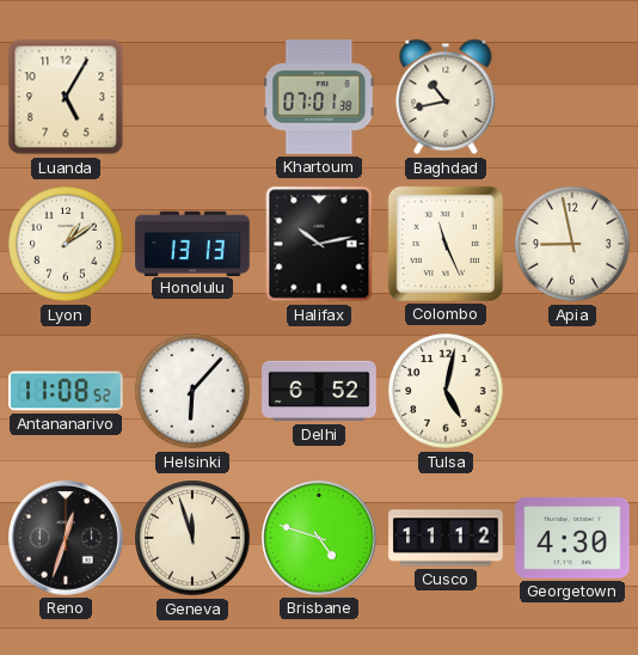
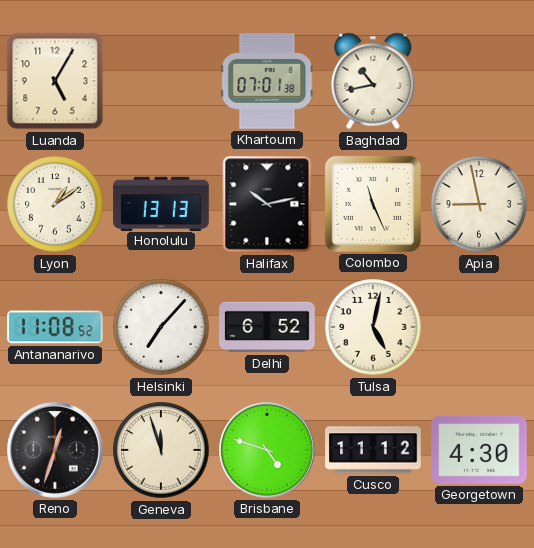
Helsinki: 6:07 -> 7:07
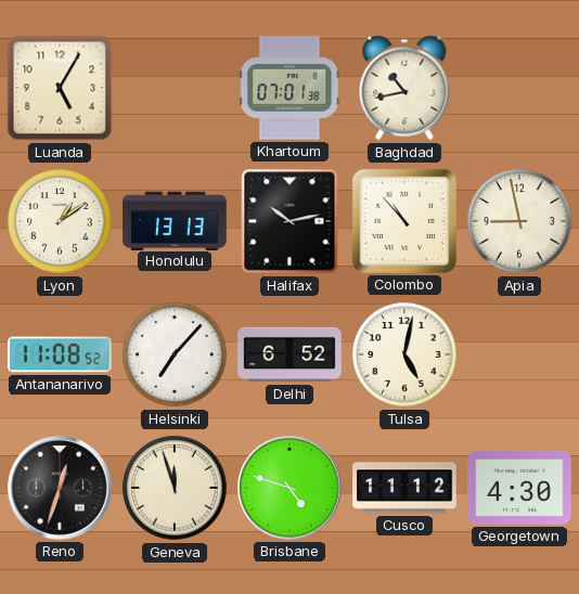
Colombo: 11:26 -> 10:53
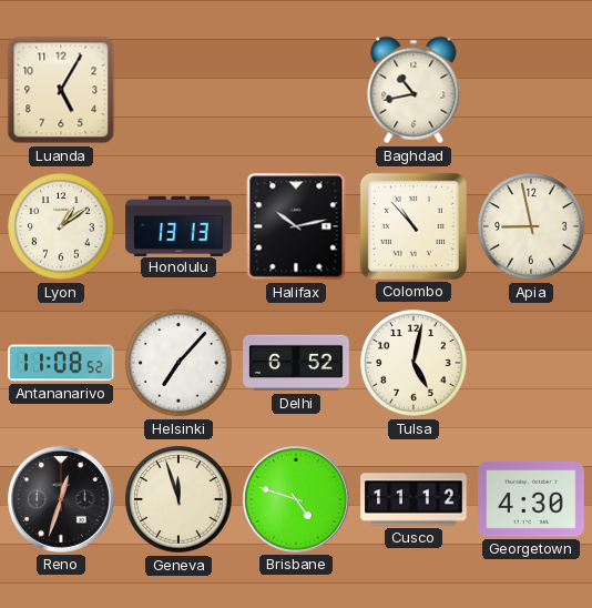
Khartoum: 07:01 -> none
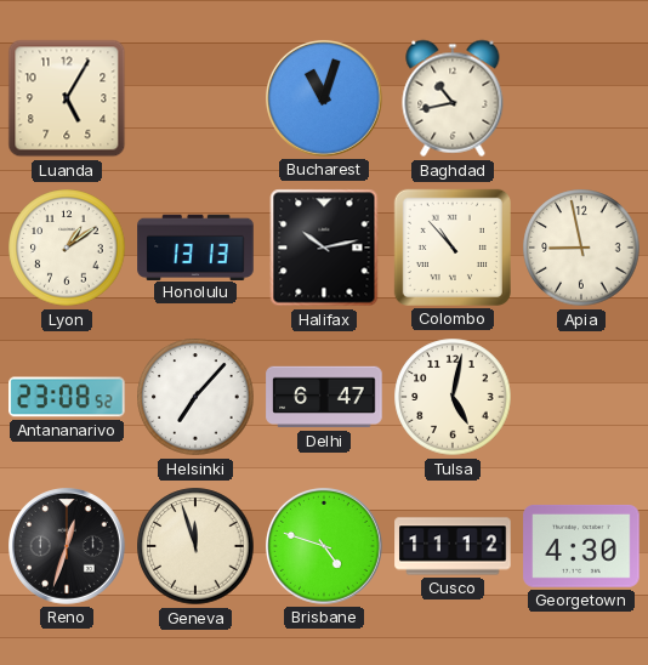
Bucharest: none -> 11:03
Antananarivo: 11:08 -> 23:08
Delhi: 6:52 -> 6:47
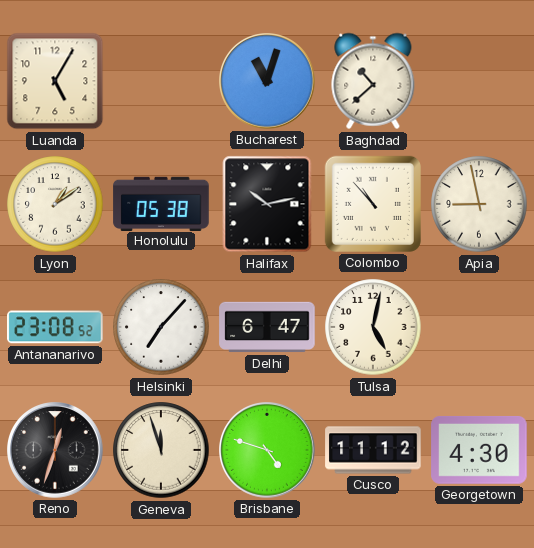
Baghdad: 10:43 -> 10:38
Honolulu: 13:13 -> 05:38
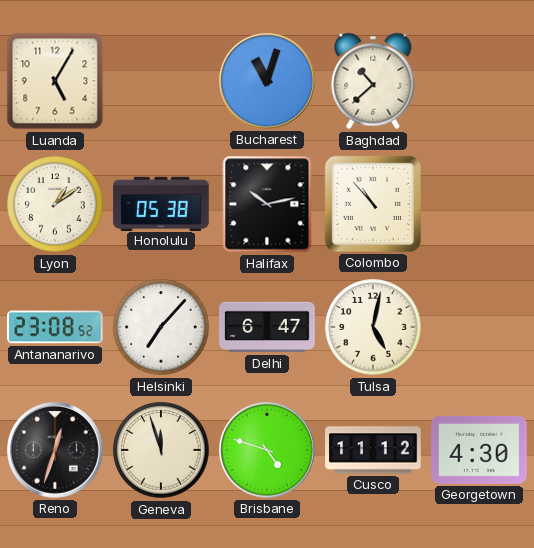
Apia: 8:58 -> none
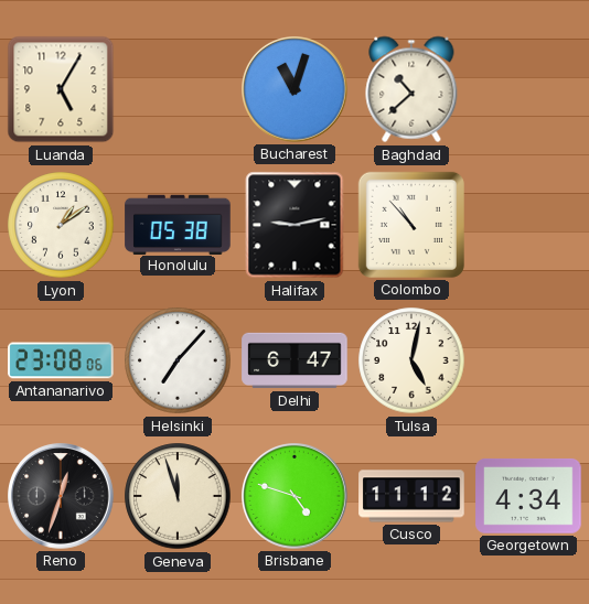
Halifax: 10:13 -> 9:13
Antananarivo: 23:08:52 -> 23:08:06
Georgetown: 4:30 -> 4:34
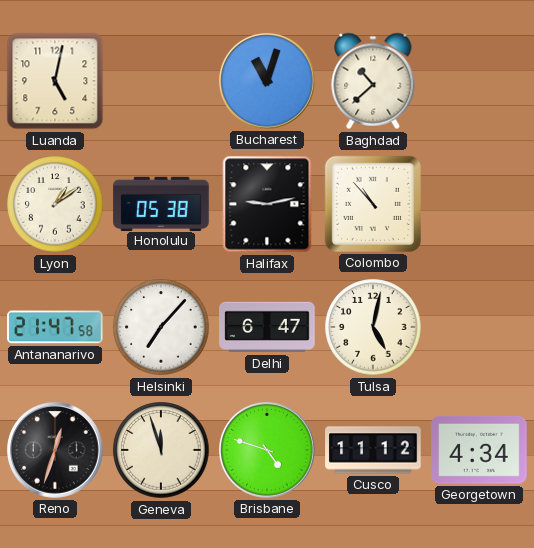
Luanda: 5:05 -> 5:02
Antananarivo: 23:08 -> 21:47
